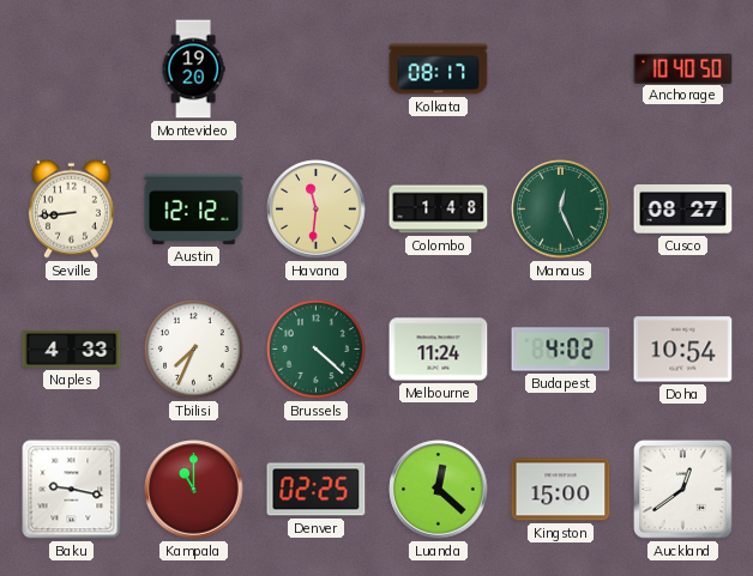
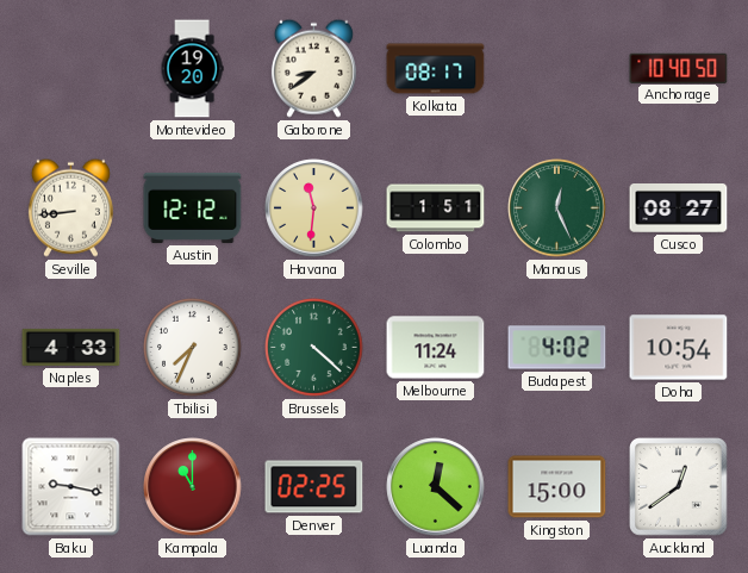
Gaborone: none -> 8:39
Colombo: 1:48 -> 1:51
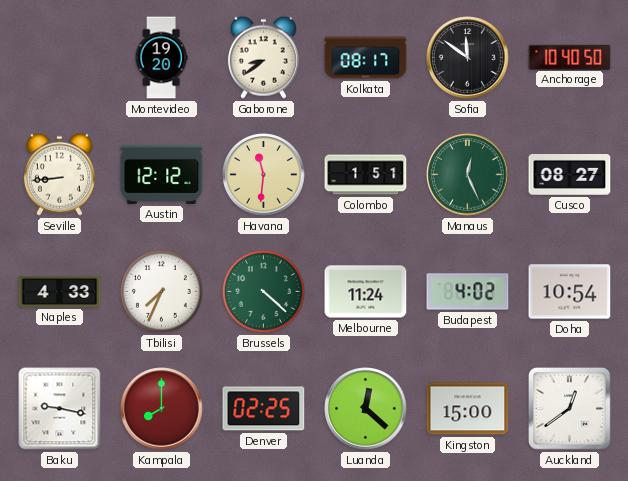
Sofia: none -> 11:51
Kampala: 11:00 -> 8:00
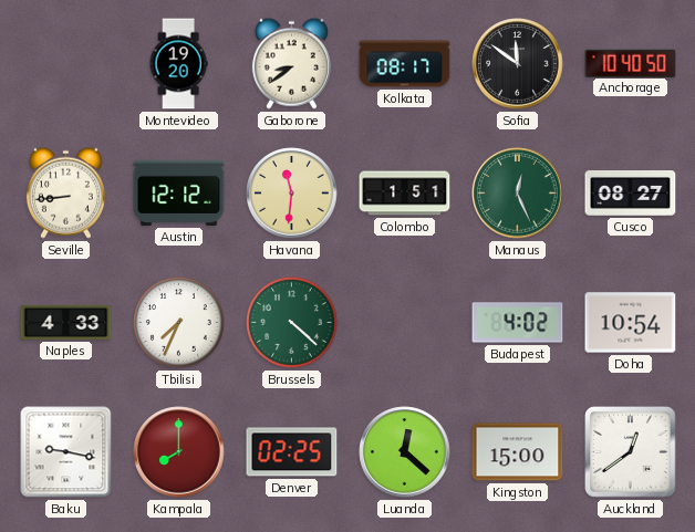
Melbourne: 11:24 -> none
